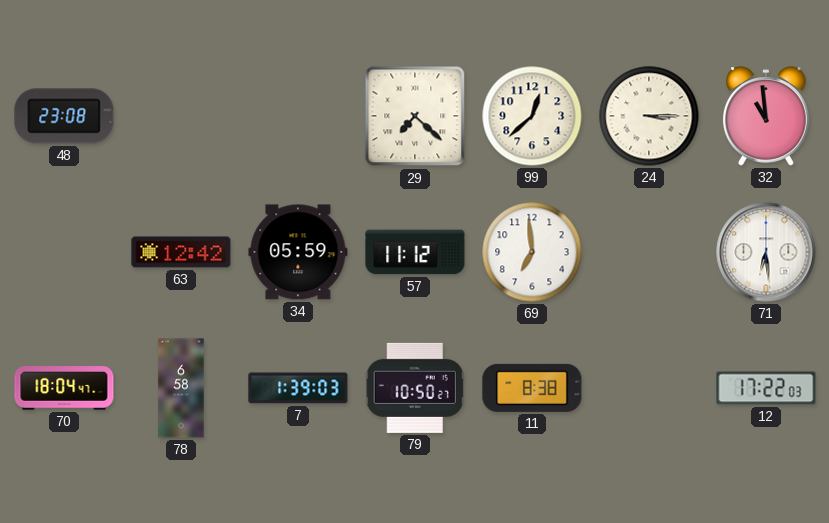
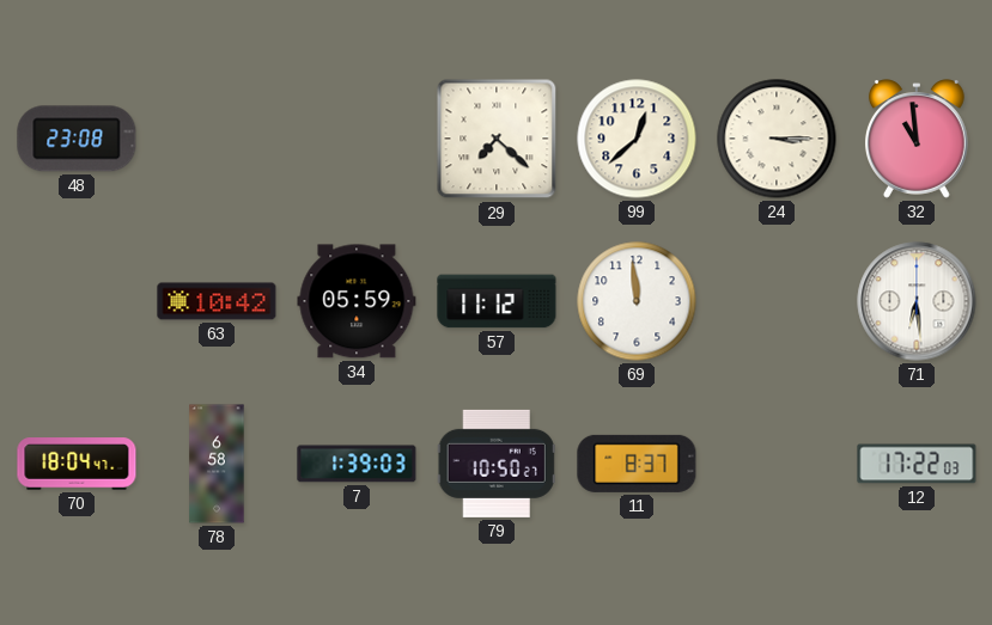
63: 12:42 -> 10:42
69: 6:59 -> 11:59
11: 8:38 -> 8:37
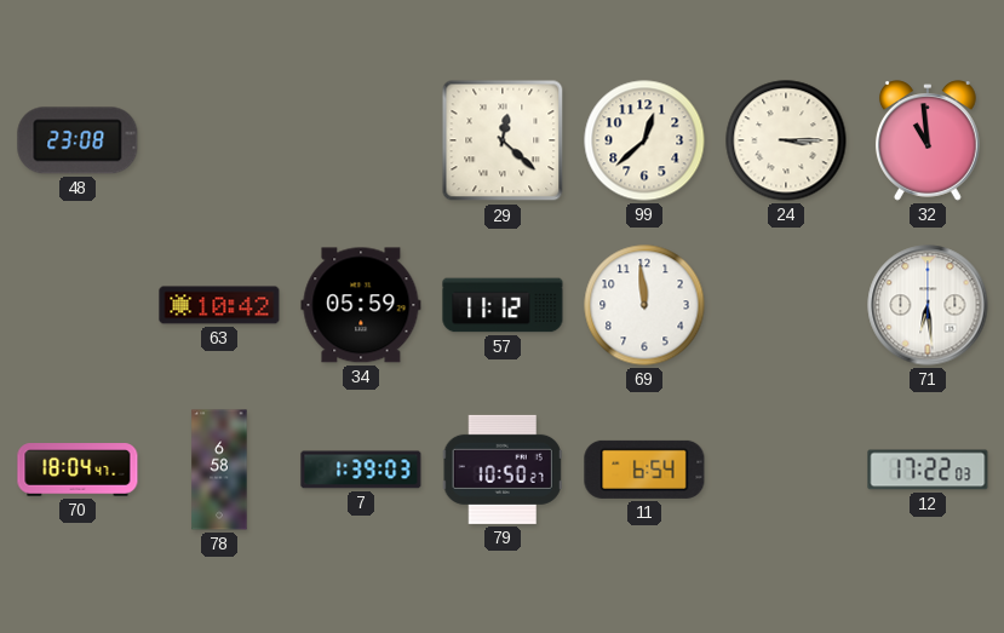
29: 7:22 -> 12:22
11: 8:37 -> 6:54
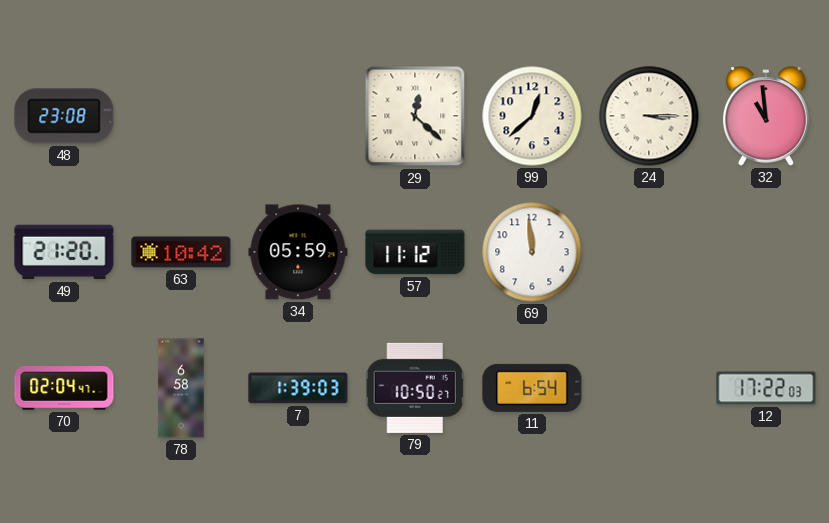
49: none -> 21:20
71: 6:29 -> none
70: 18:04 -> 02:04
